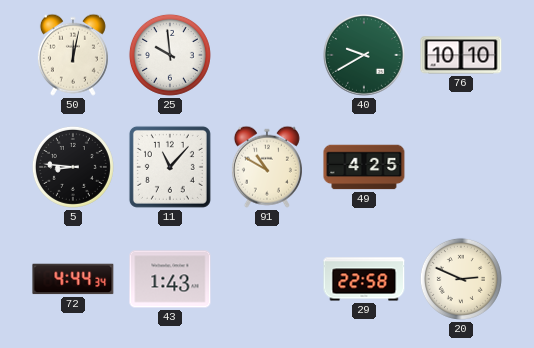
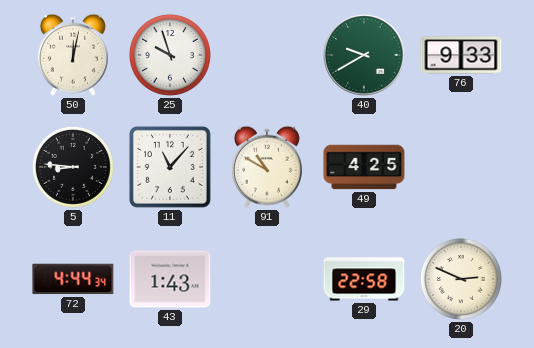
25: 9:59 -> 9:57
76: 10:10 -> 9:33
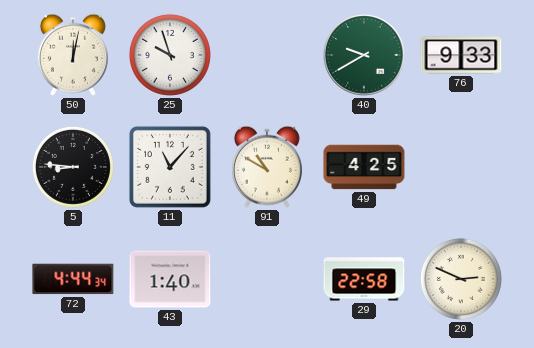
43: 1:43 -> 1:40
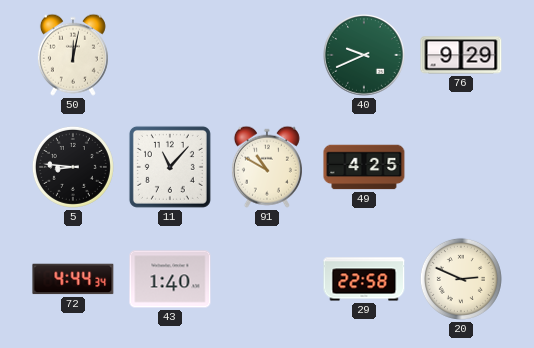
25: 9:57 -> none
40: 9:40 -> 9:41
76: 9:33 -> 9:29
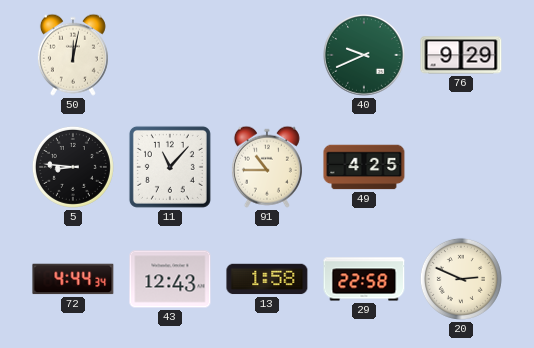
91: 10:50 -> 10:45
43: 1:40 -> 12:43
13: none -> 1:58
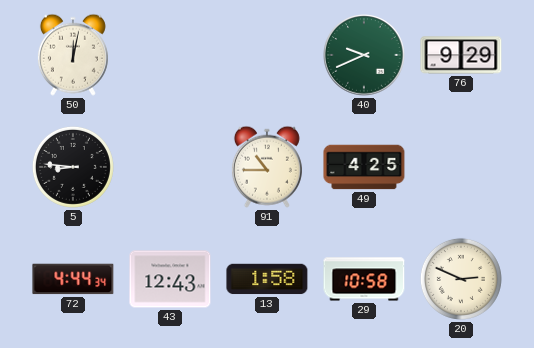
11: 11:07 -> none
29: 22:58 -> 10:58
